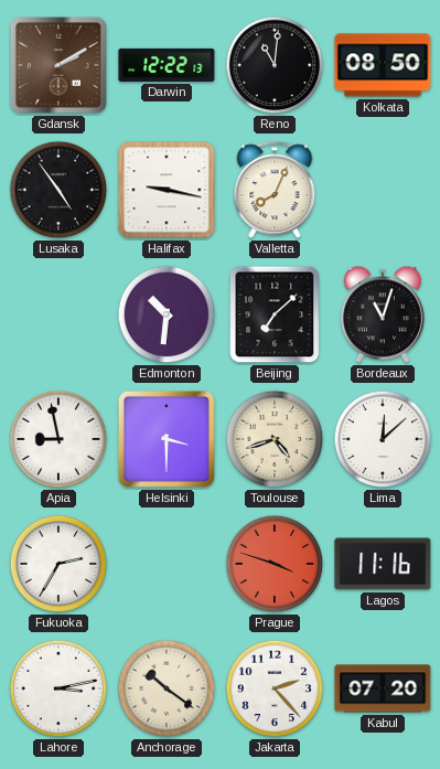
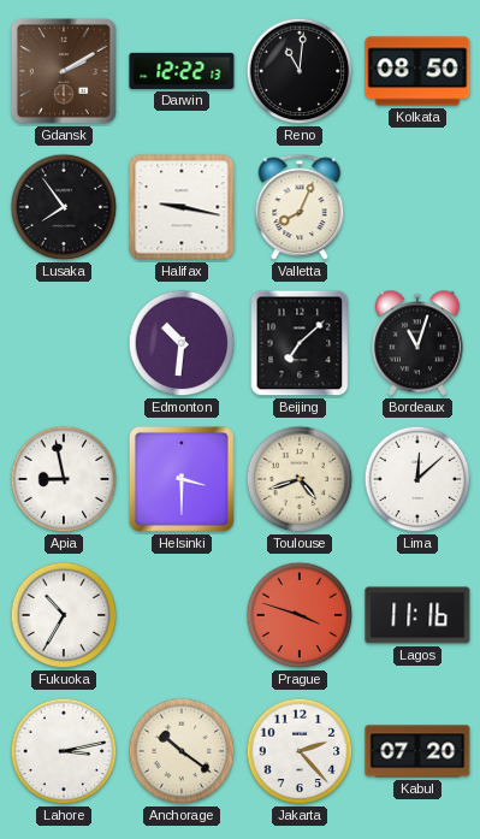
Lusaka: 4:54 -> 7:54
Fukuoka: 2:35 -> 10:35
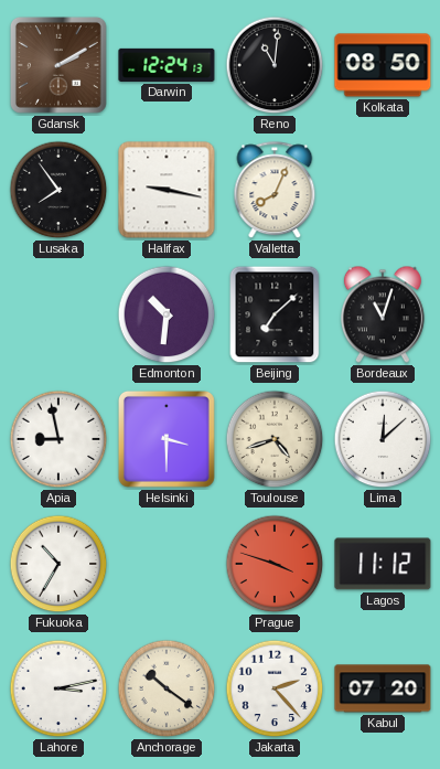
Darwin: 12:22 -> 12:24
Lagos: 11:16 -> 11:12
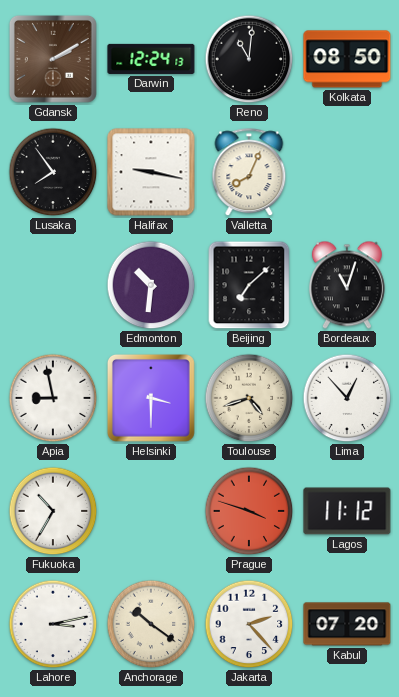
Lima: 12:08 -> 12:53
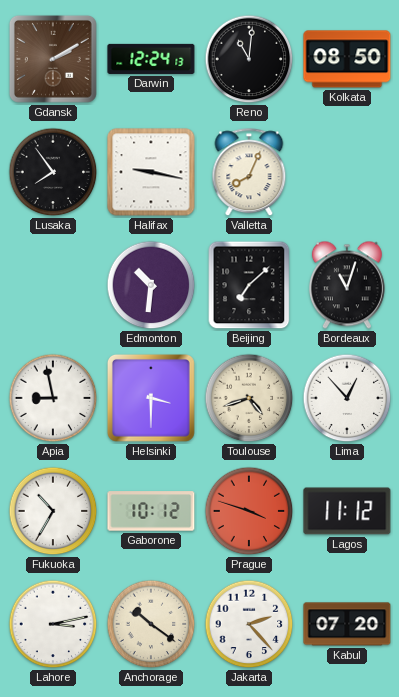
Gaborone: none -> 10:12
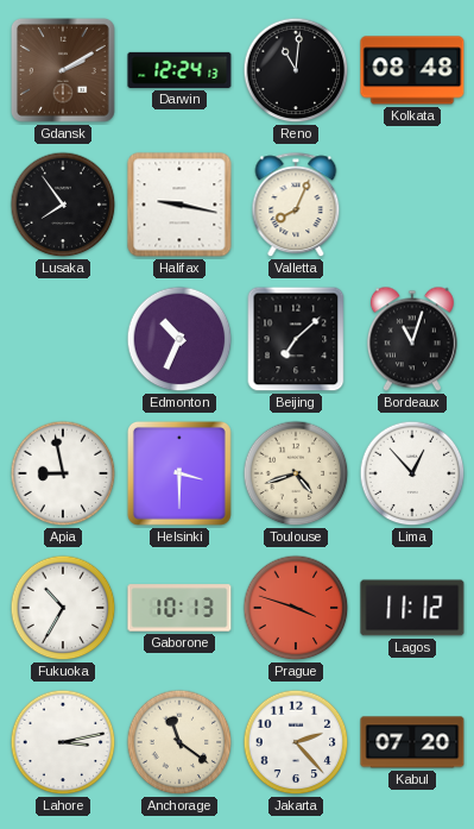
Kolkata: 08:50 -> 08:48
Edmonton: 10:31 -> 10:34
Gaborone: 10:12 -> 10:13
Anchorage: 10:21 -> 11:21
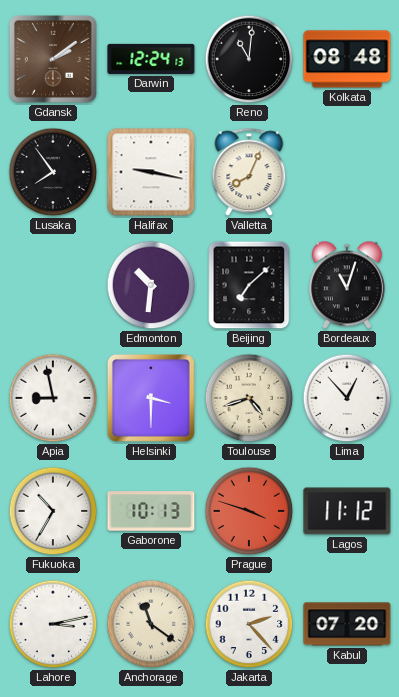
Gdansk: 2:10 -> 2:09
Edmonton: 10:34 -> 10:31
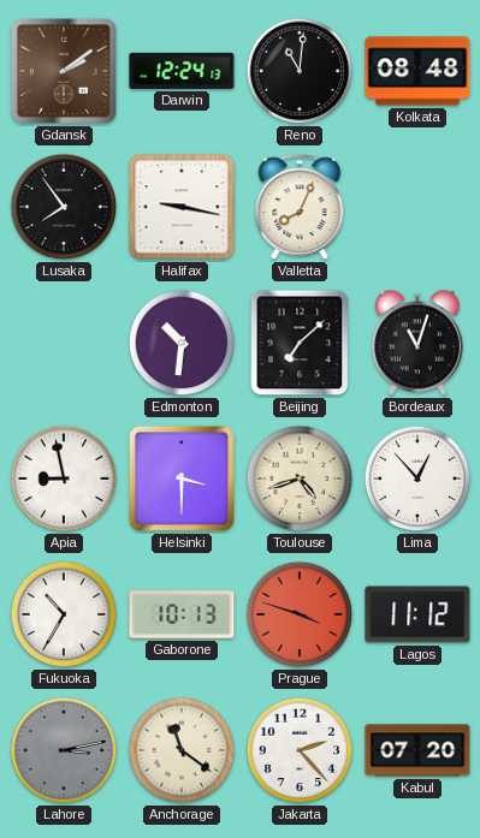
Lahore dial: white -> grey
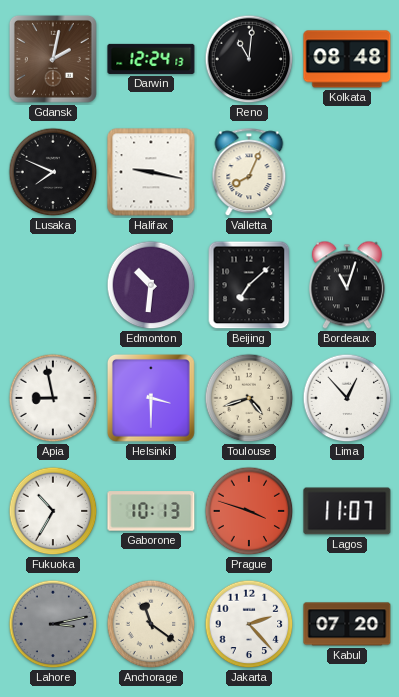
Gdansk: 2:09 -> 2:02
Lusaka: 7:54 -> 7:49
Lagos: 11:12 -> 11:07
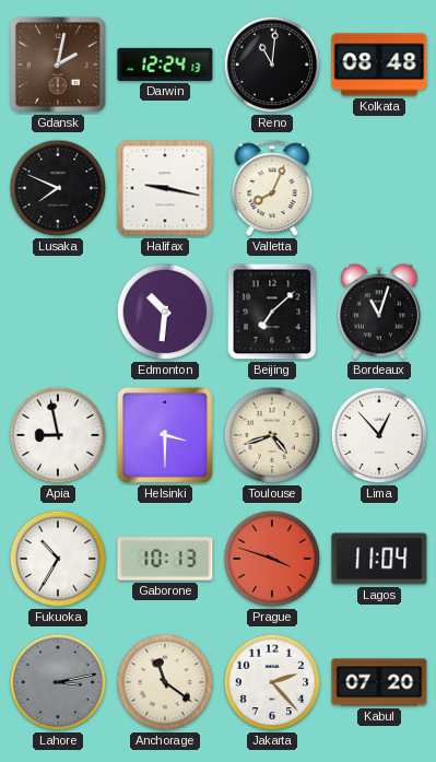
Lagos: 11:07 -> 11:04
